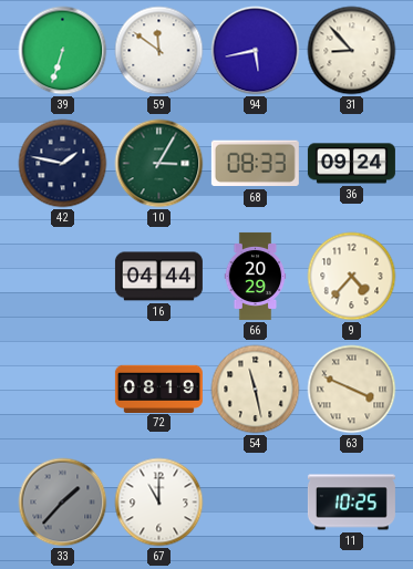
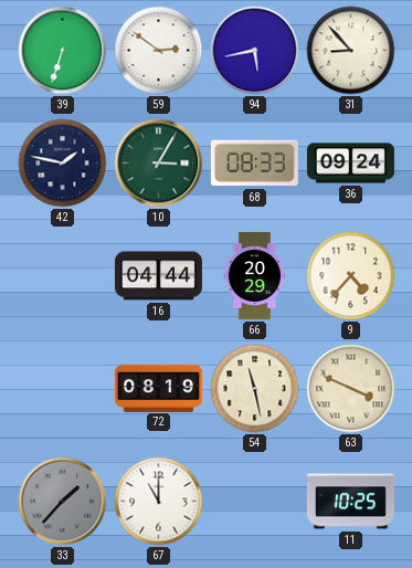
59: 11:51 -> 2:51
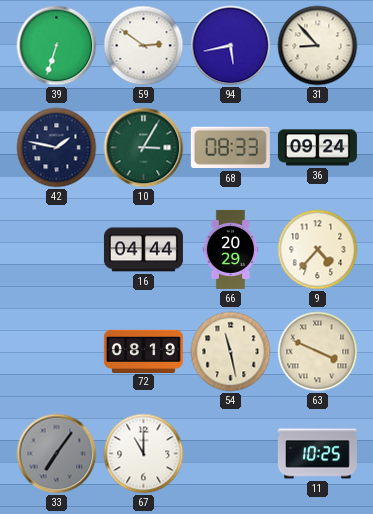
33: 1:37 -> 7:06
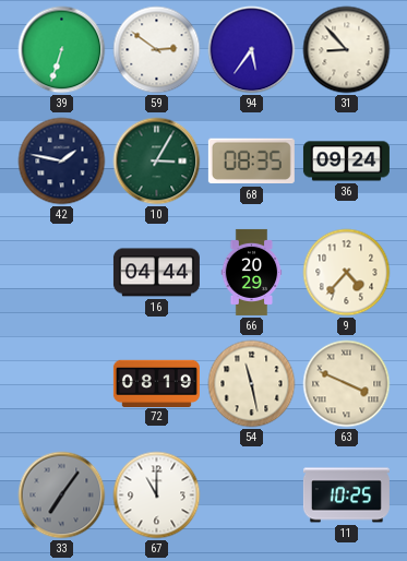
94: 5:43 -> 5:36
68: 08:33 -> 08:35
